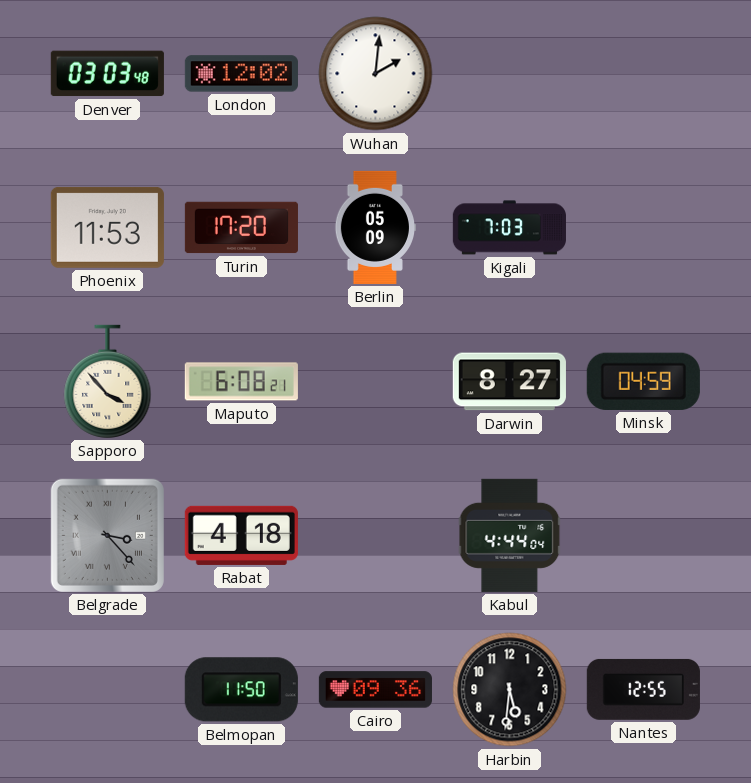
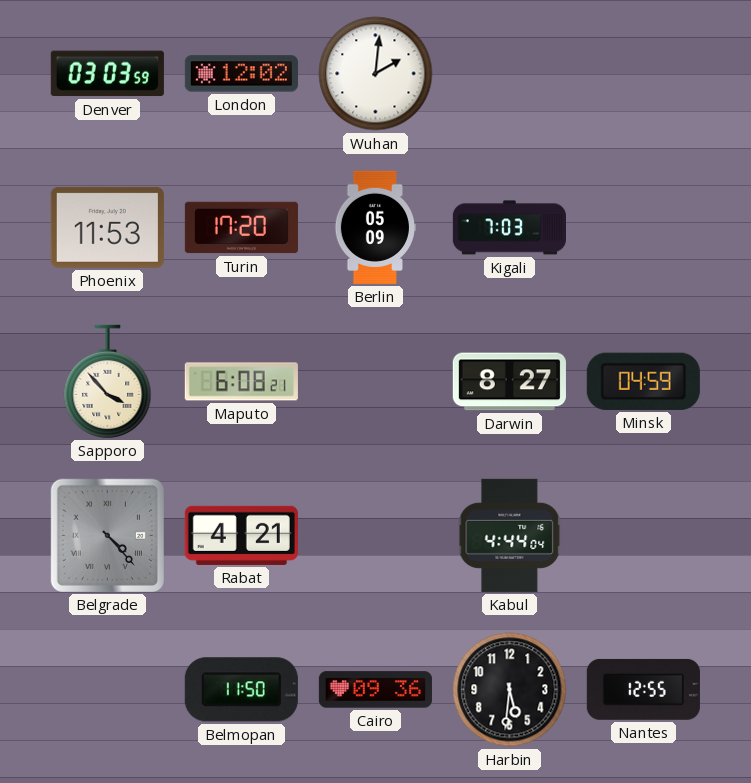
Denver: 03:03:48 -> 03:03:59
Belgrade: 3:23 -> 4:23
Rabat: 4:18 -> 4:21
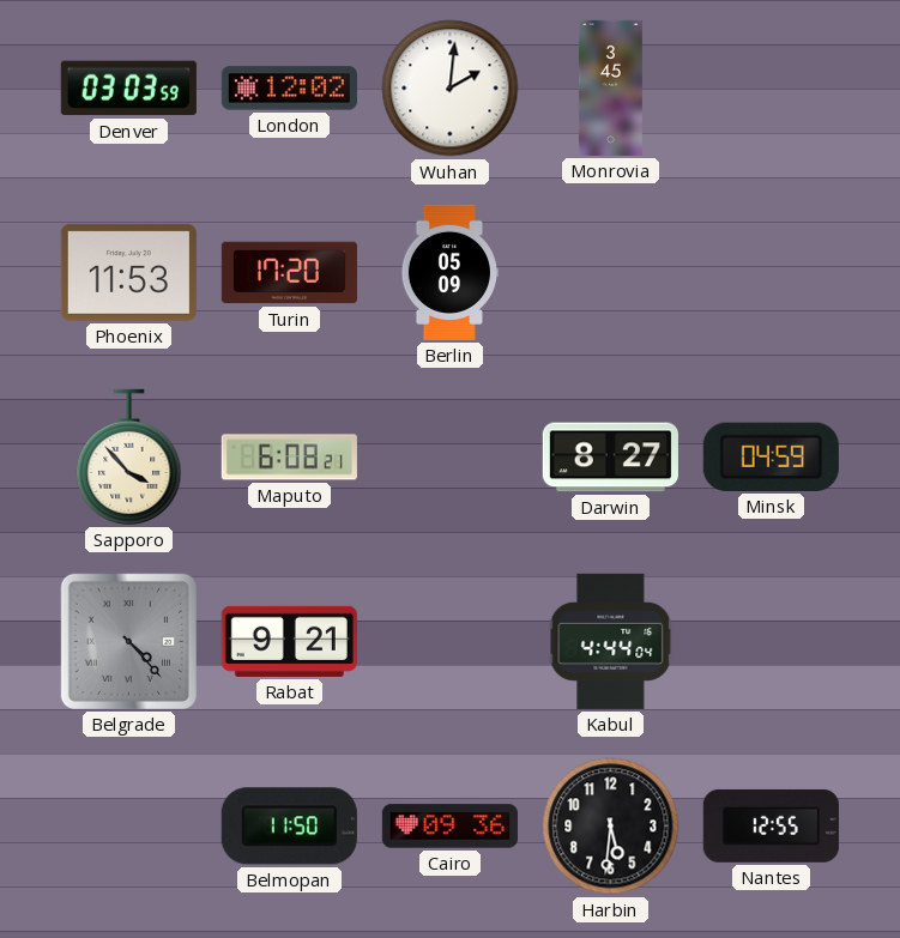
Monrovia: none -> 3:45
Kigali: 7:03 -> none
Rabat: 4:21 -> 9:21
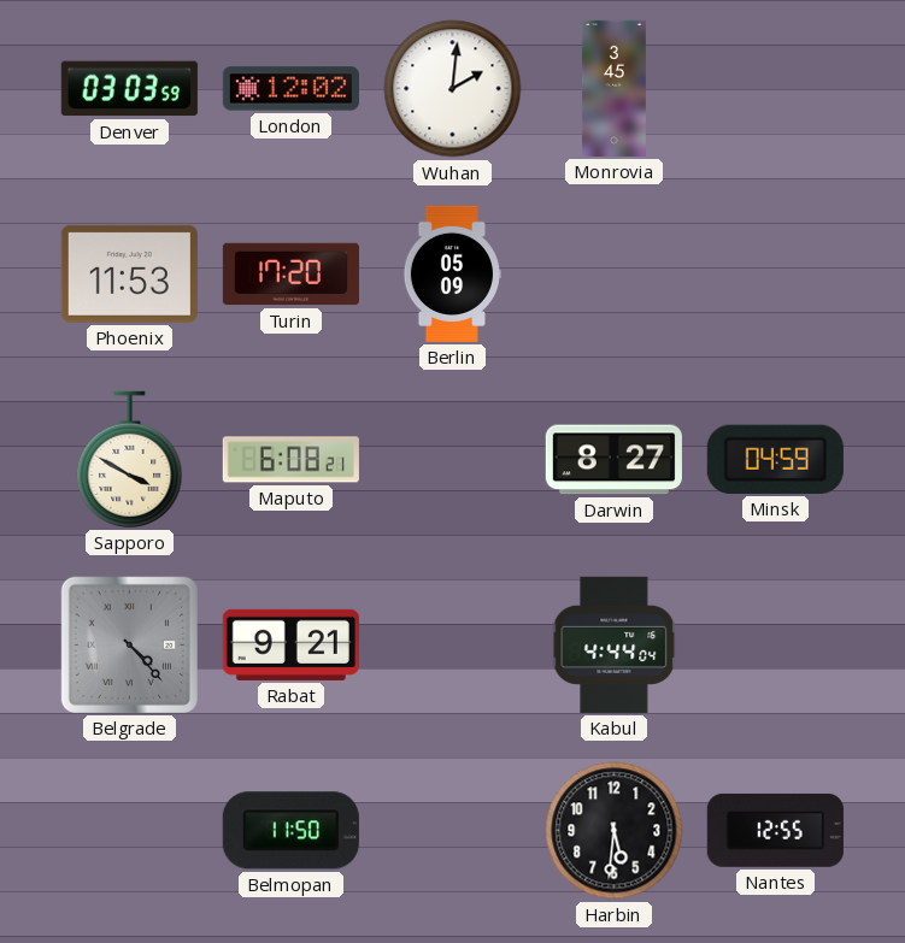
Sapporo: 3:53 -> 3:50
Cairo: 09:36 -> none
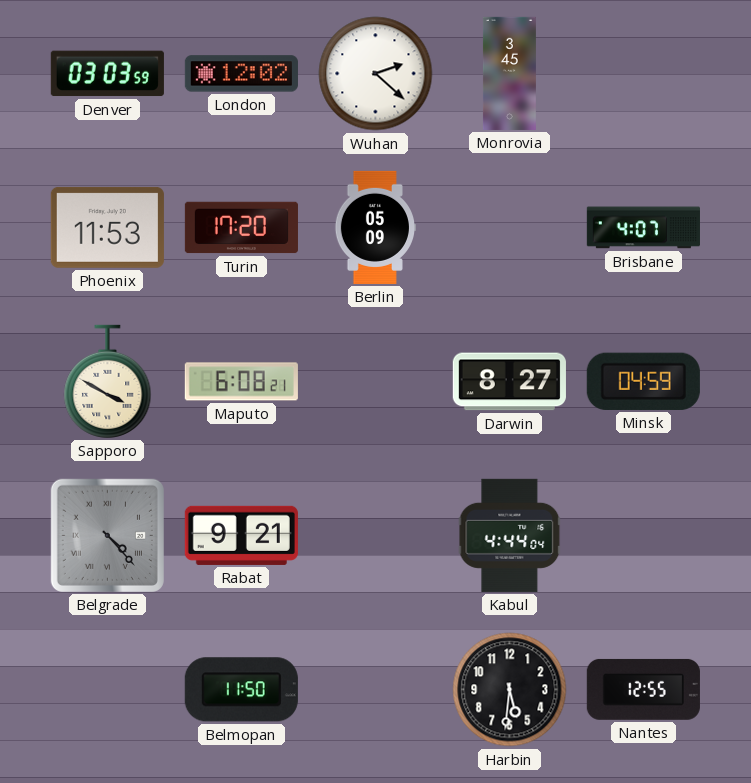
Wuhan: 2:01 -> 2:22
Brisbane: none -> 4:07
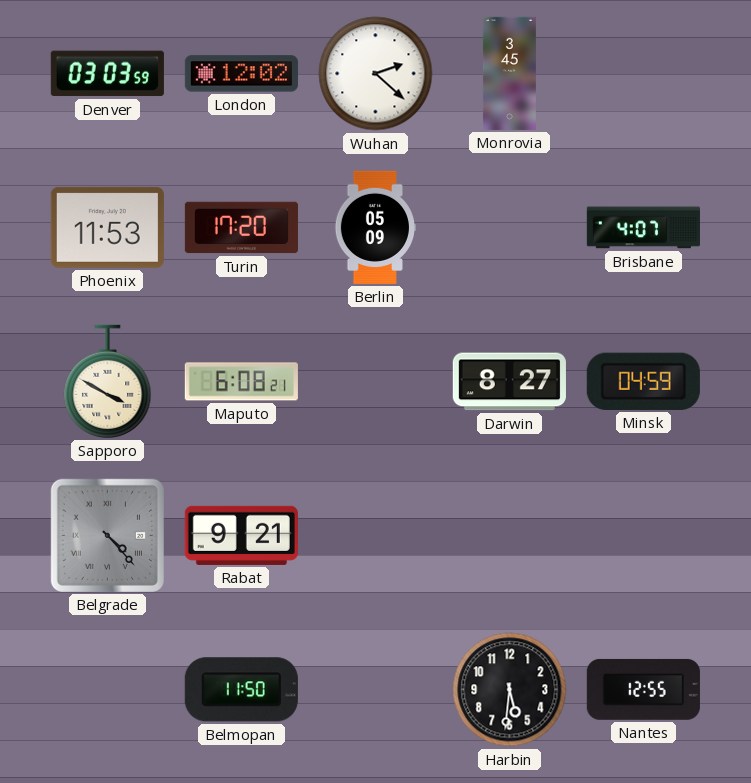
Kabul: 4:44 -> none
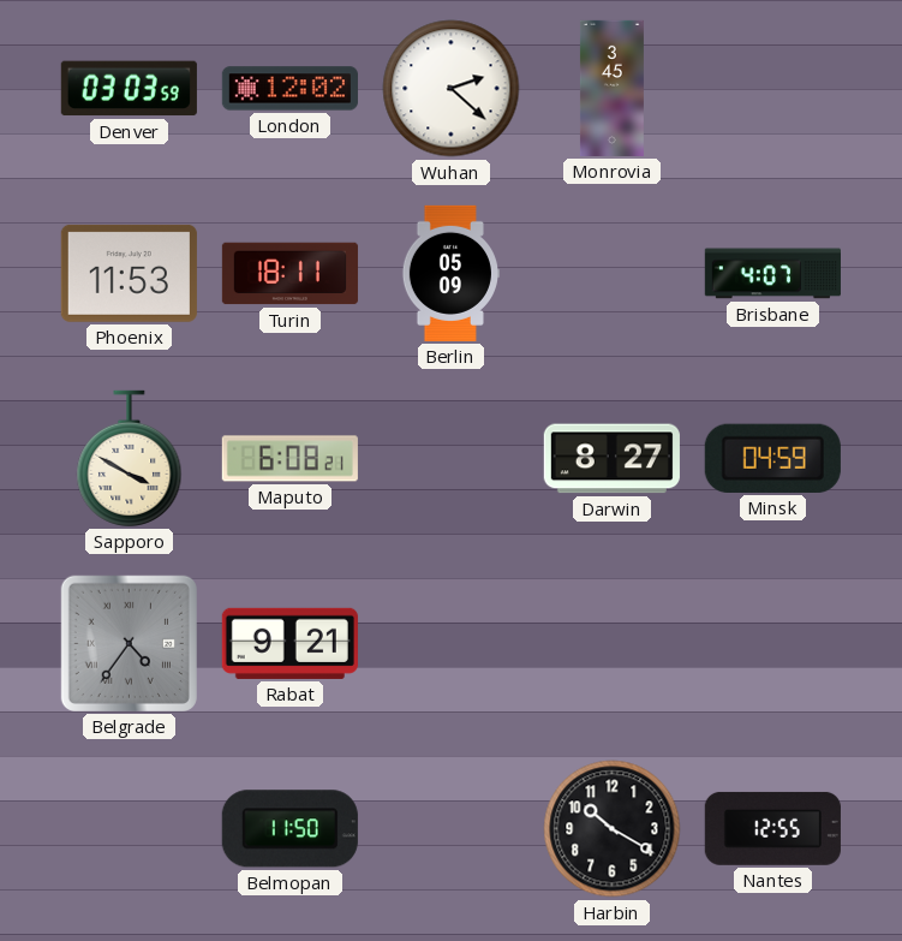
Turin: 17:20 -> 18:11
Belgrade: 4:23 -> 4:36
Harbin: 5:31 -> 10:20
